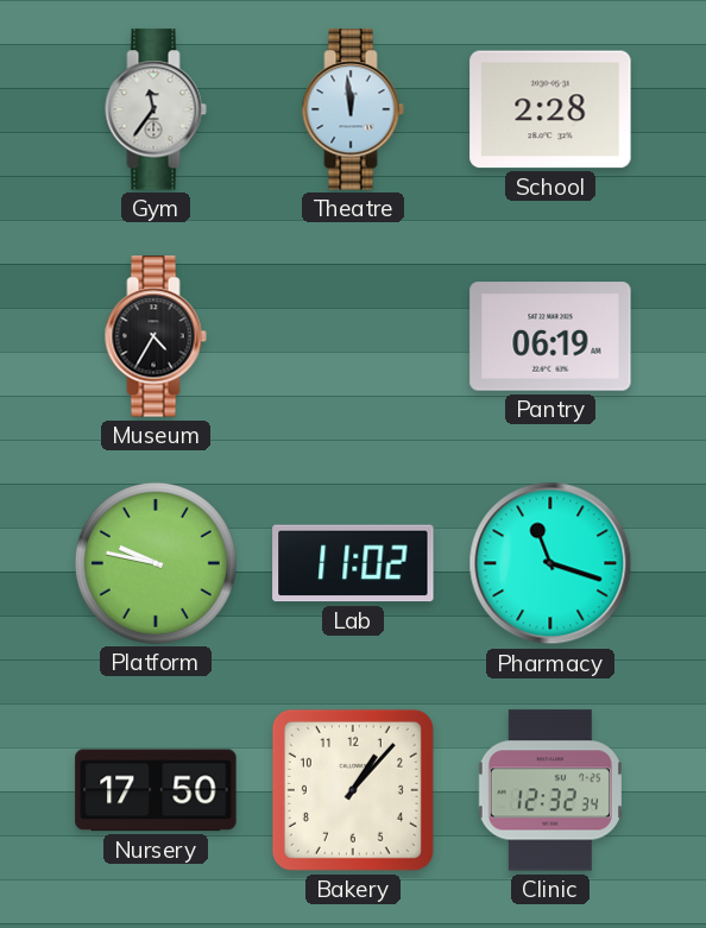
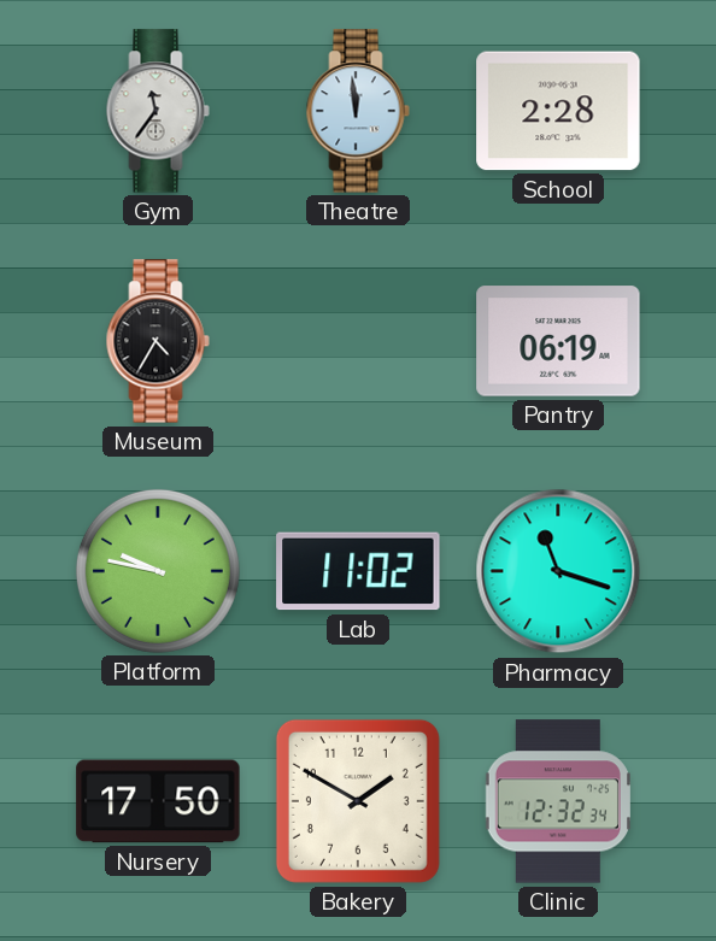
Bakery: 1:07 -> 1:50
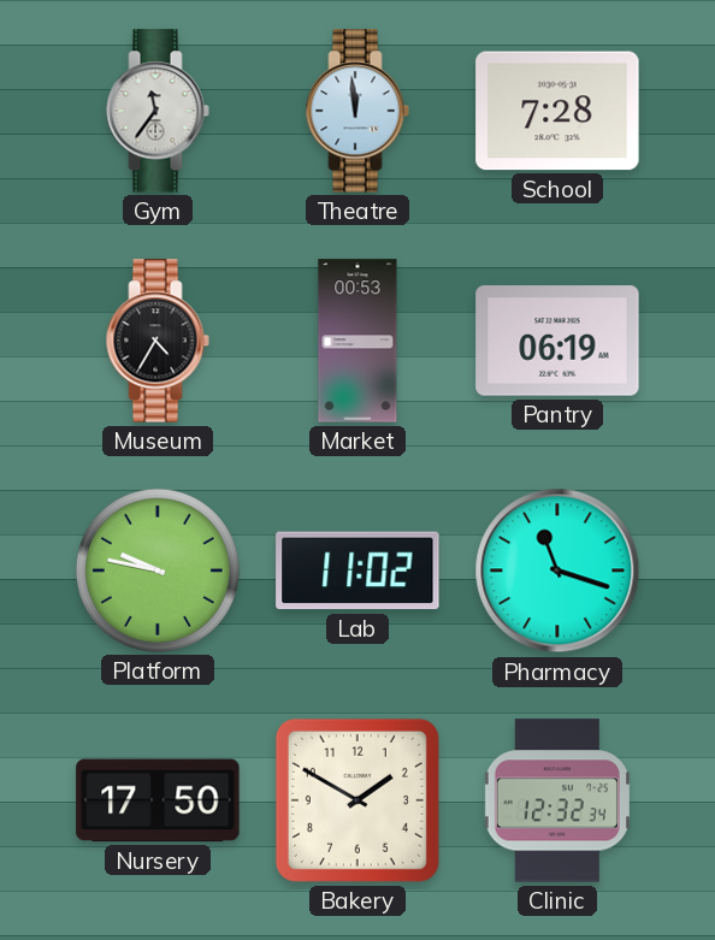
School: 2:28 -> 7:28
Market: none -> 00:53
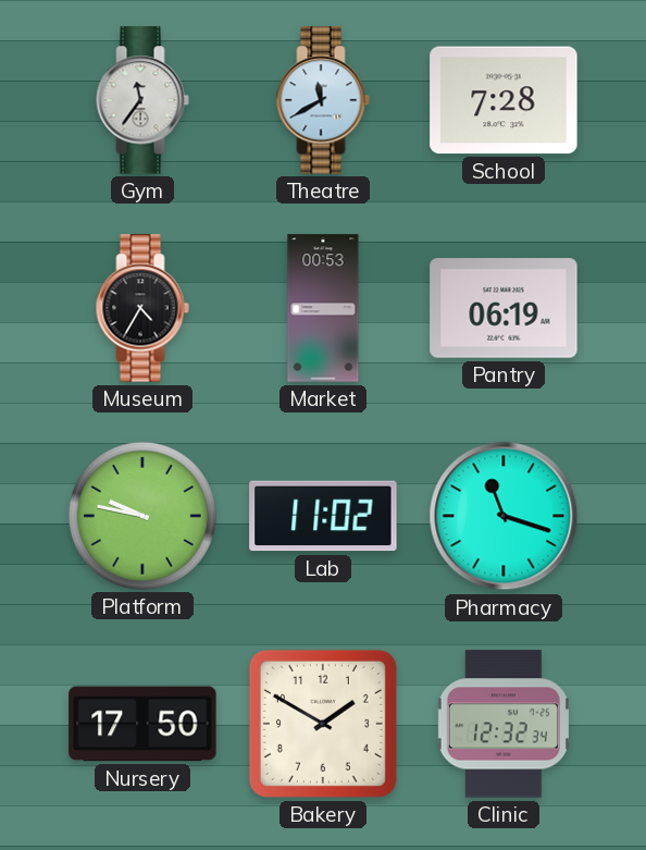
Theatre: 11:59 -> 11:40
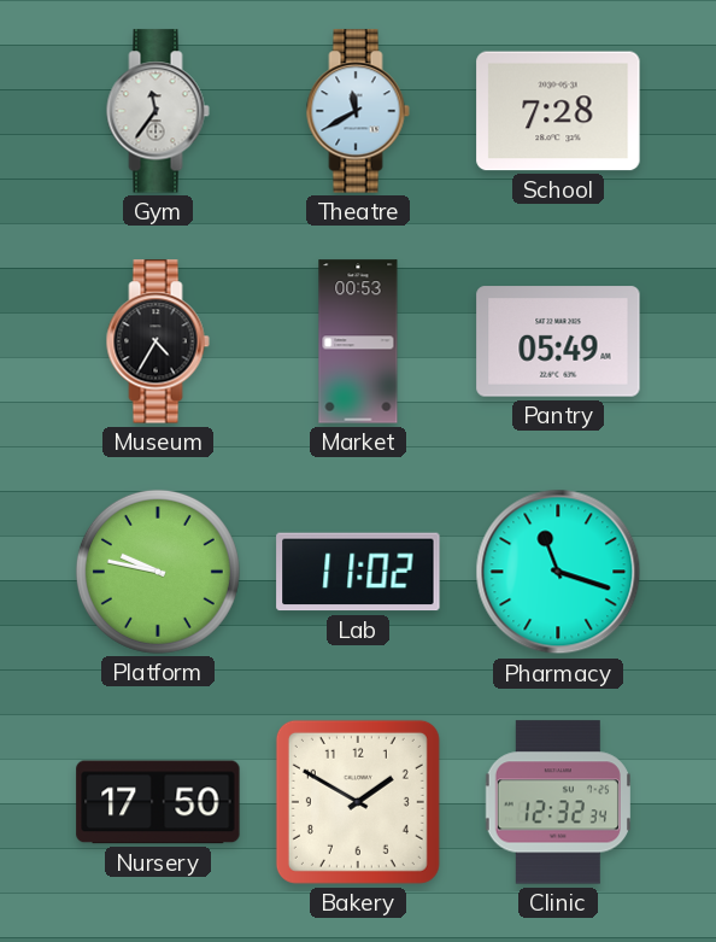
Pantry: 06:19 -> 05:49
